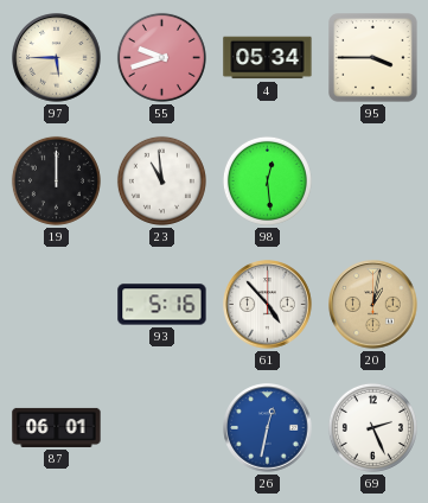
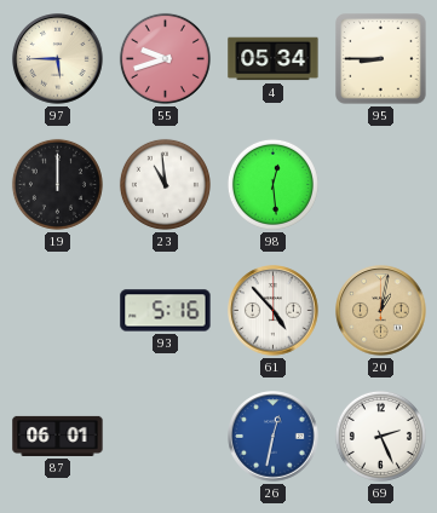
95: 3:45 -> 8:45
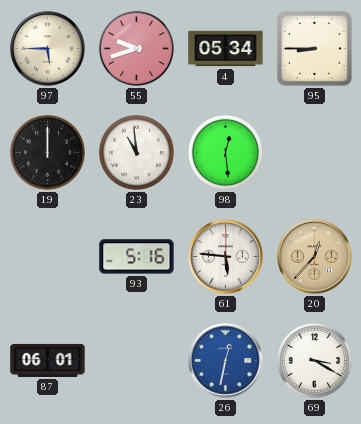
61: 4:53 -> 5:46
20: 1:02 -> 12:37
69: 2:26 -> 3:20
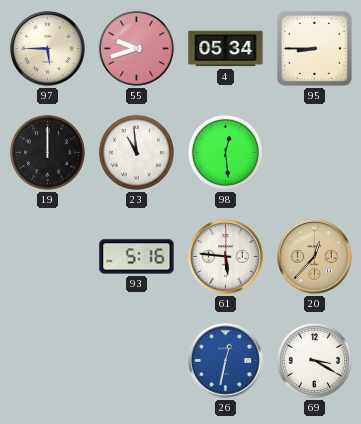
87: 06:01 -> none
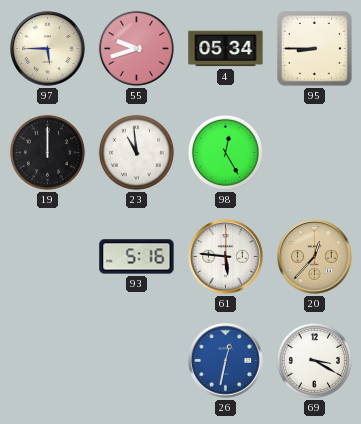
98: 12:29 -> 12:25
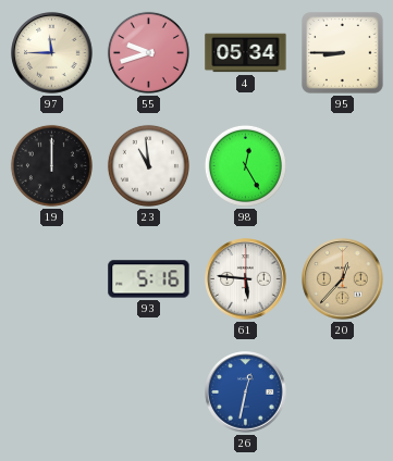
97: 5:45 -> 11:45
69: 3:20 -> none
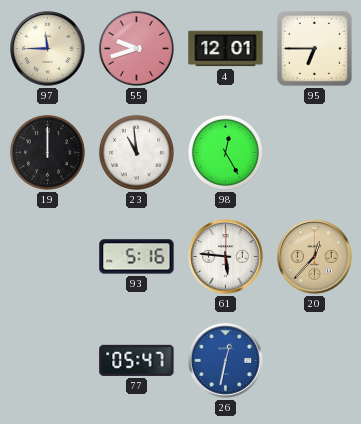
4: 05:34 -> 12:01
95: 8:45 -> 6:45
77: none -> 05:47
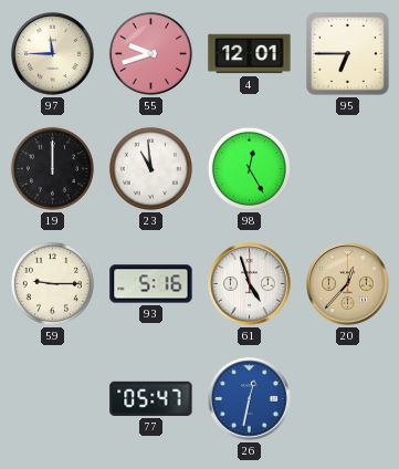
59: none -> 9:15
61: 5:46 -> 4:57
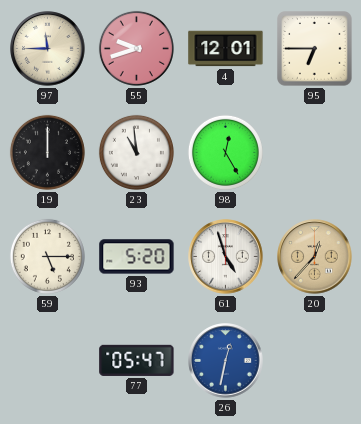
59: 9:15 -> 5:15
93: 5:16 -> 5:20
